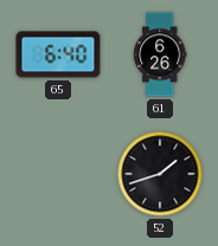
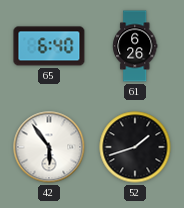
42: none -> 5:54
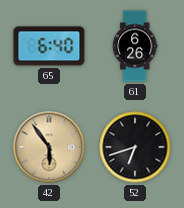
42 dial: white -> champagne
52: 1:42 -> 6:42
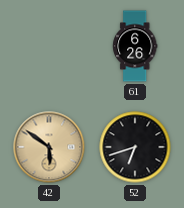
65: 6:40 -> none
42: 5:54 -> 5:51
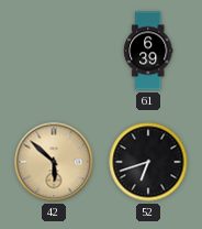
61: 6:26 -> 6:39
42: 5:51 -> 5:52
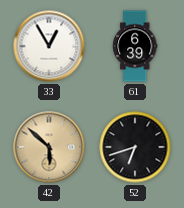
33: none -> 12:55
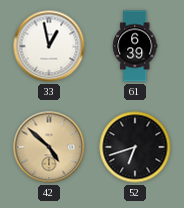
33: 12:55 -> 12:58
42: 5:52 -> 4:52
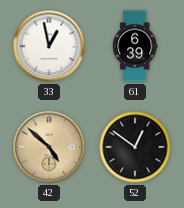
52: 6:42 -> 12:51
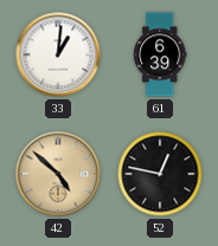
33: 12:58 -> 1:01
52: 12:51 -> 12:47
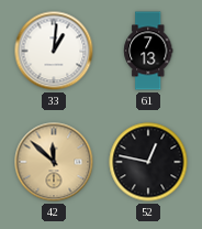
61: 6:39 -> 7:13
42: 4:52 -> 11:52
